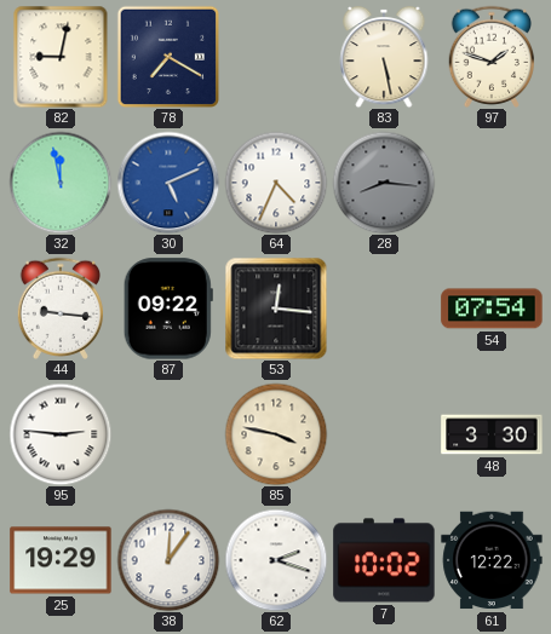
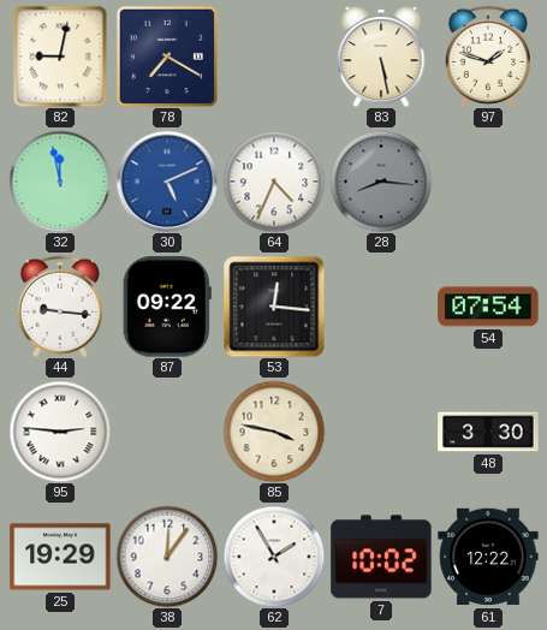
62: 2:18 -> 1:55
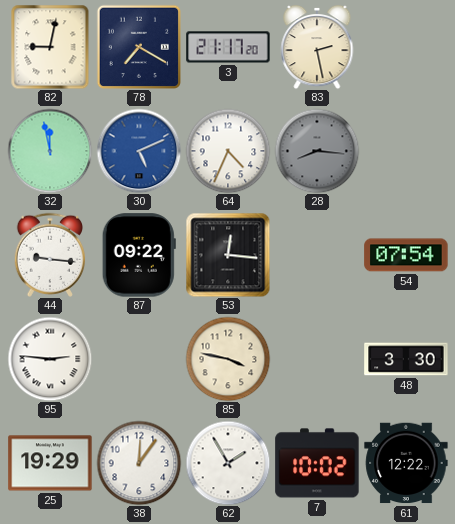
3: none -> 21:17
83: 5:28 -> 2:28
97: 1:48 -> none
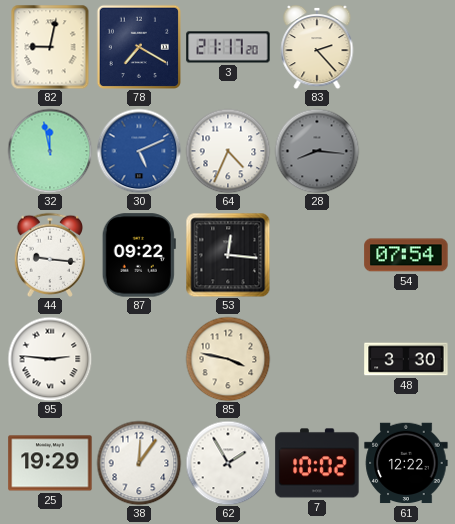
83: 2:28 -> 2:23
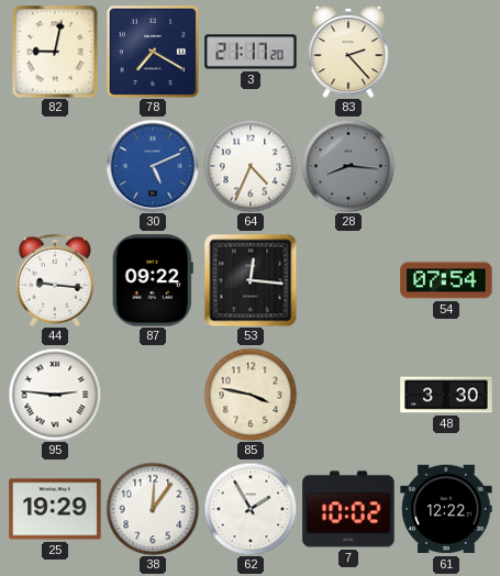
32: 11:58 -> none
